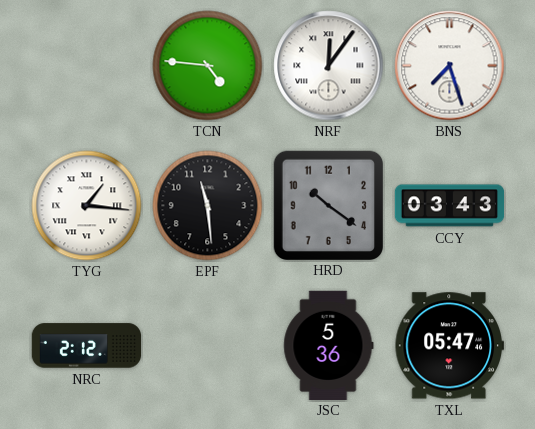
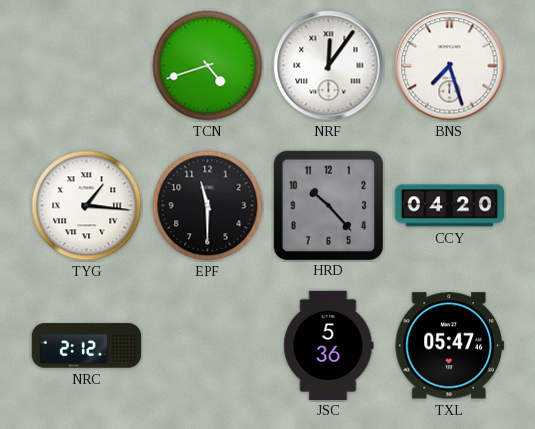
TCN: 4:46 -> 4:42
EPF: 11:29 -> 11:30
HRD: 10:21 -> 10:23
CCY: 03:43 -> 04:20
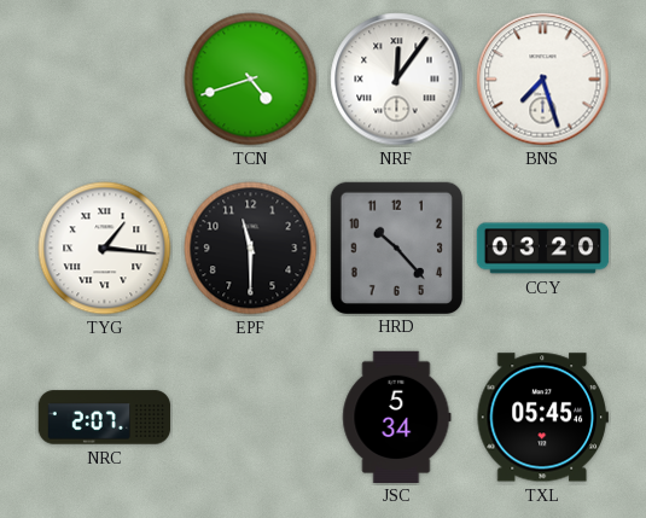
CCY: 04:20 -> 03:20
NRC: 2:12 -> 2:07
JSC: 5:36 -> 5:34
TXL: 05:47 -> 05:45
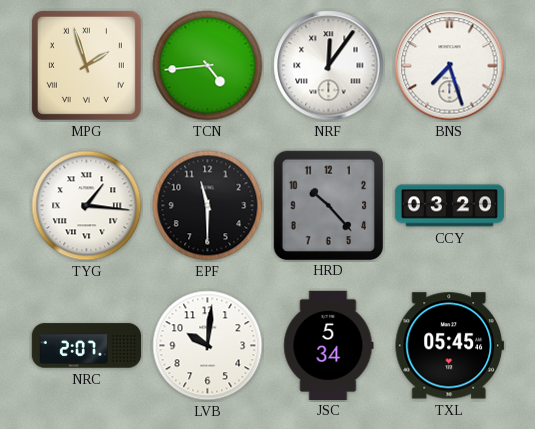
MPG: none -> 1:57
TCN: 4:42 -> 4:44
LVB: none -> 10:01
